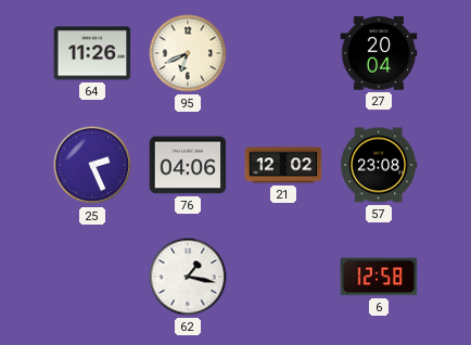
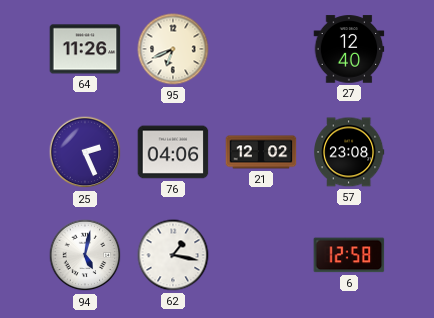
27: 20:04 -> 12:40
94: none -> 5:02
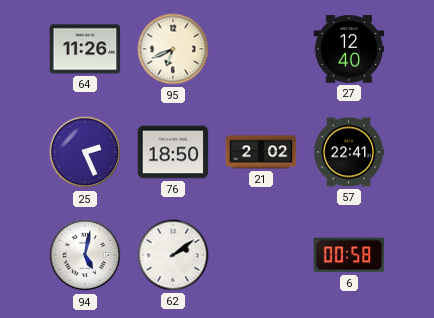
76: 04:06 -> 18:50
21: 12:02 -> 2:02
57: 23:08 -> 22:41
62: 1:17 -> 2:09
6: 12:58 -> 00:58
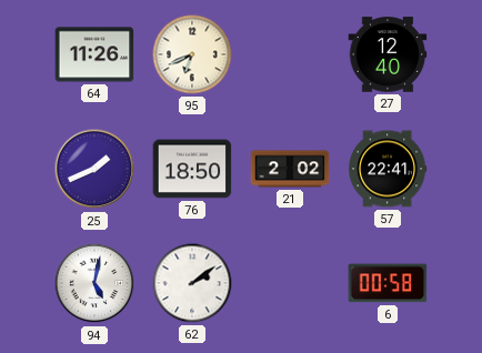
25: 2:26 -> 1:41
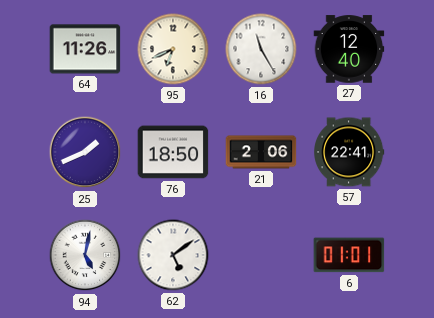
16: none -> 11:25
21: 2:02 -> 2:06
62: 2:09 -> 5:09
6: 00:58 -> 01:01
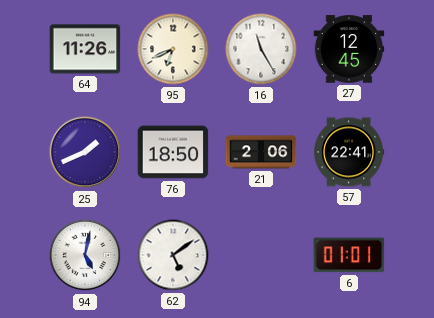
27: 12:40 -> 12:45
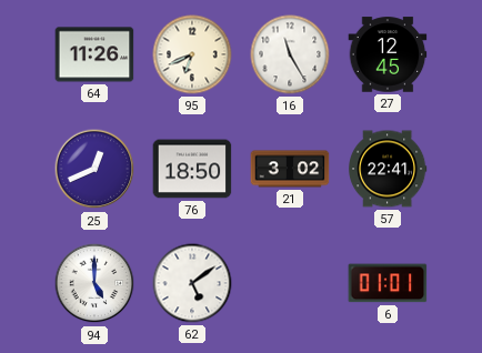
25: 1:41 -> 12:41
21: 2:06 -> 3:02
94: 5:02 -> 5:00
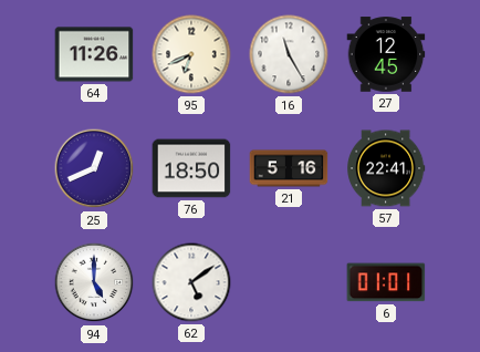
21: 3:02 -> 5:16
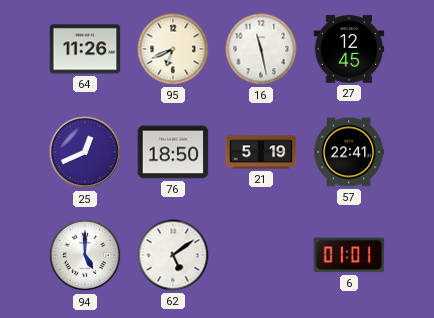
16: 11:25 -> 11:28
21: 5:16 -> 5:19
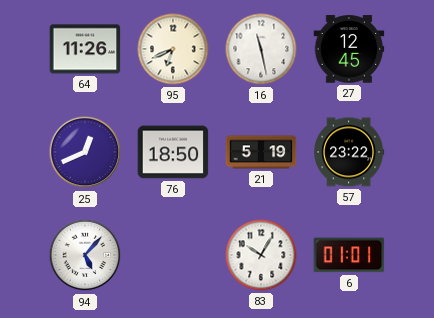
57: 22:41 -> 23:22
94: 5:00 -> 5:07
62: 5:09 -> none
83: none -> 10:05
